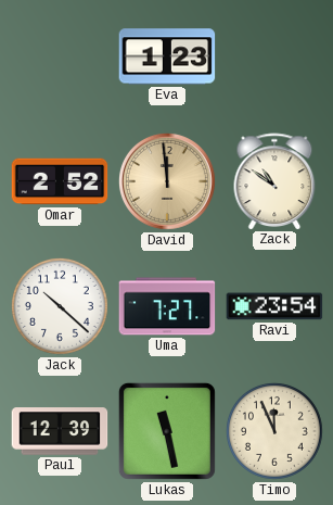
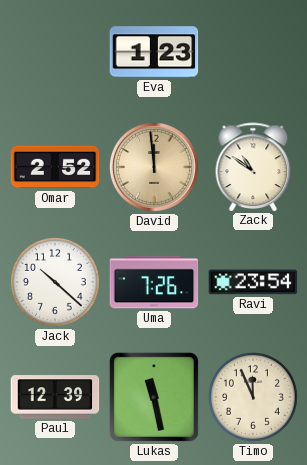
Uma: 7:27 -> 7:26
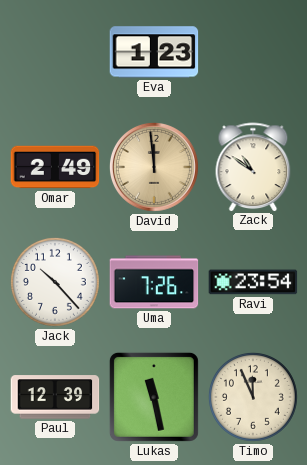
Omar: 2:52 -> 2:49
Jack: 10:22 -> 10:23
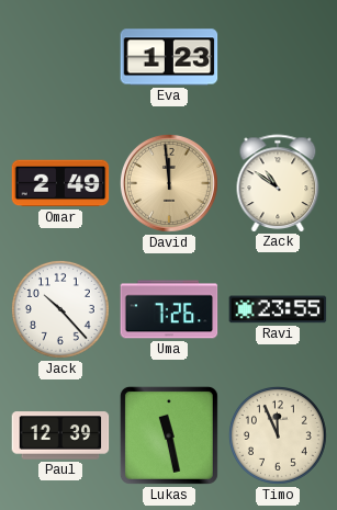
Ravi: 23:54 -> 23:55
